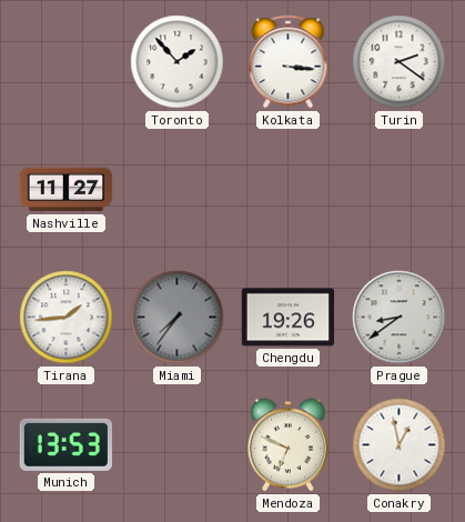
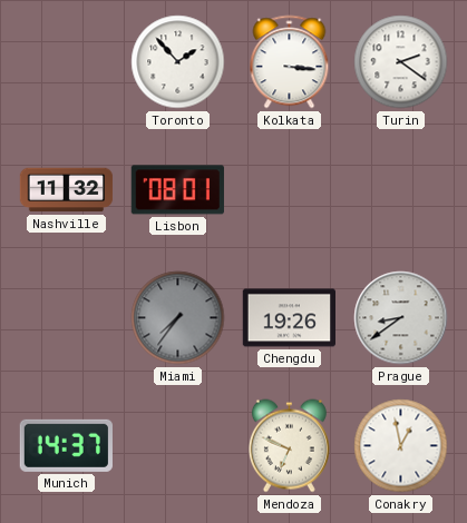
Nashville: 11:27 -> 11:32
Lisbon: none -> 08:01
Tirana: 1:44 -> none
Munich: 13:53 -> 14:37
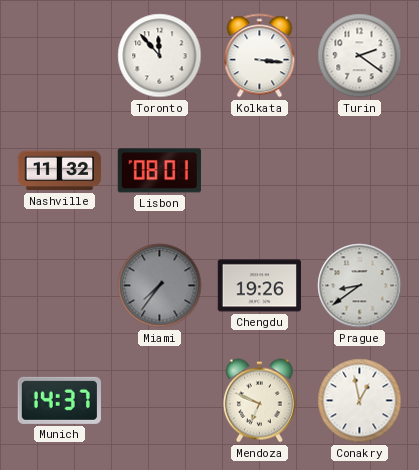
Toronto: 1:53 -> 11:53
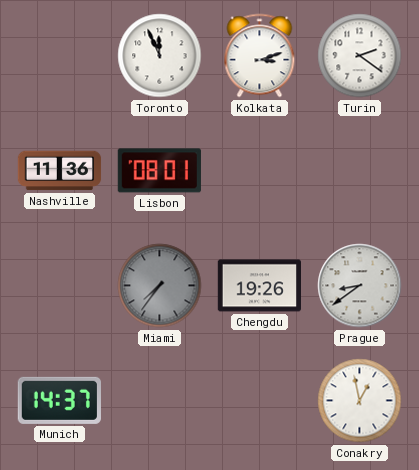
Toronto: 11:53 -> 11:56
Kolkata: 3:16 -> 3:12
Nashville: 11:32 -> 11:36
Mendoza: 6:49 -> none
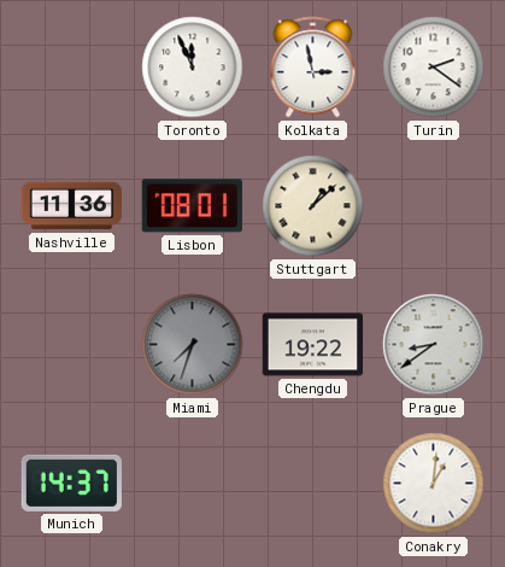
Kolkata: 3:12 -> 2:58
Stuttgart: none -> 1:08
Miami: 7:36 -> 7:33
Chengdu: 19:26 -> 19:22
Conakry: 12:58 -> 1:01
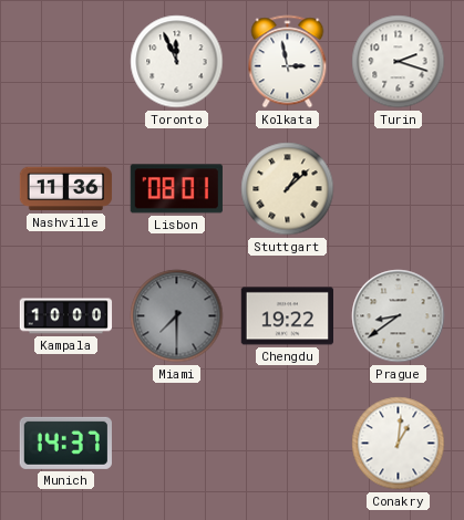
Turin: 2:21 -> 2:18
Kampala: none -> 10:00
Miami: 7:33 -> 7:30
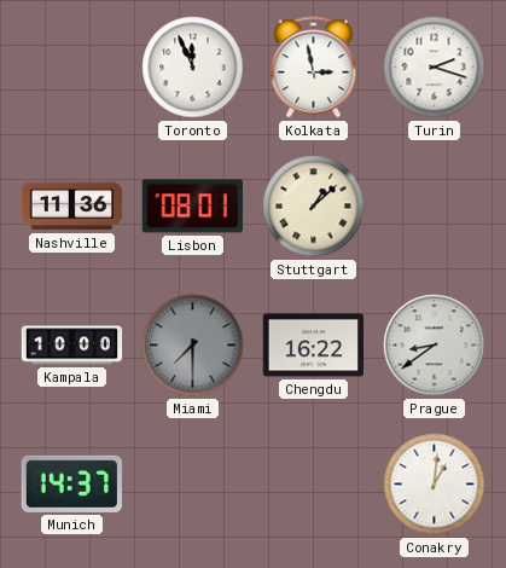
Chengdu: 19:22 -> 16:22
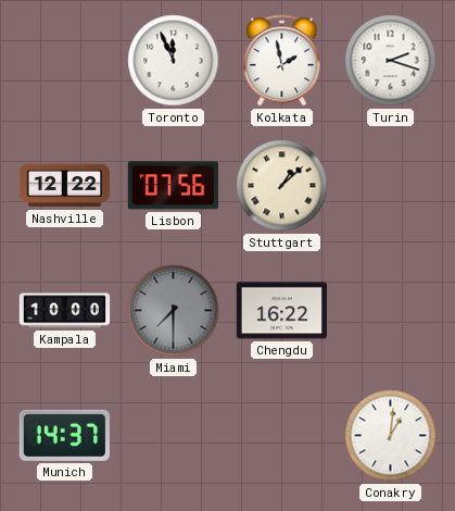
Kolkata: 2:58 -> 1:58
Nashville: 11:36 -> 12:22
Lisbon: 08:01 -> 07:56
Prague: 8:39 -> none
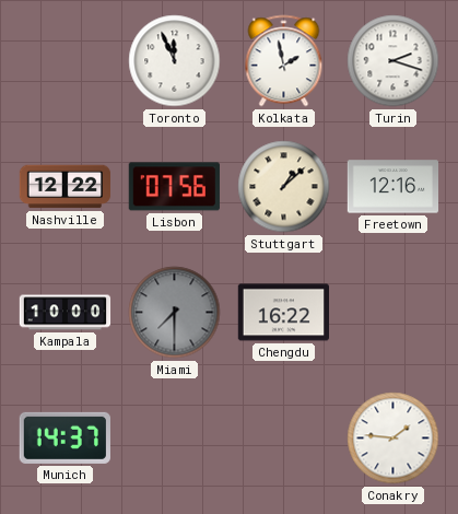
Freetown: none -> 12:16
Conakry: 1:01 -> 1:46
